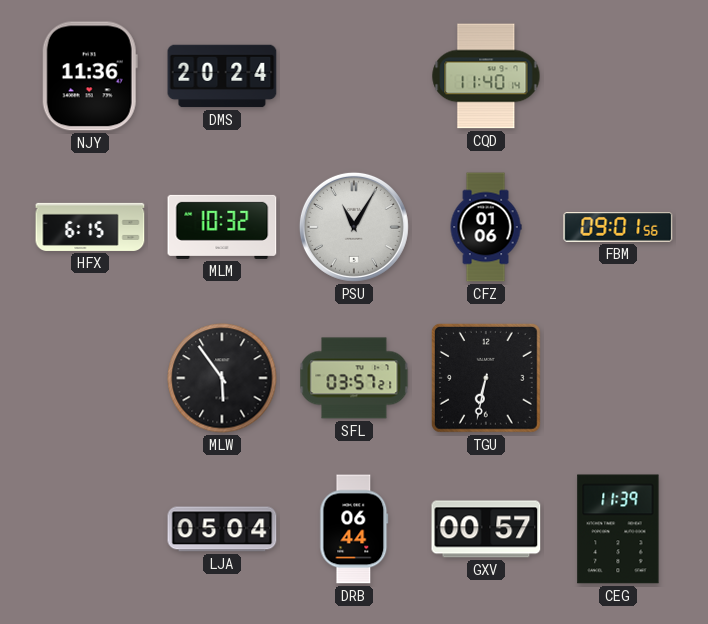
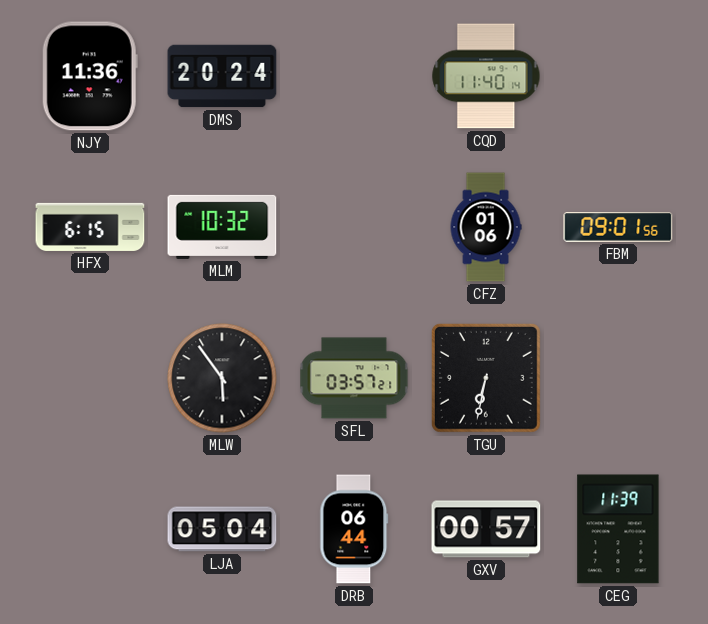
PSU: 11:05 -> none
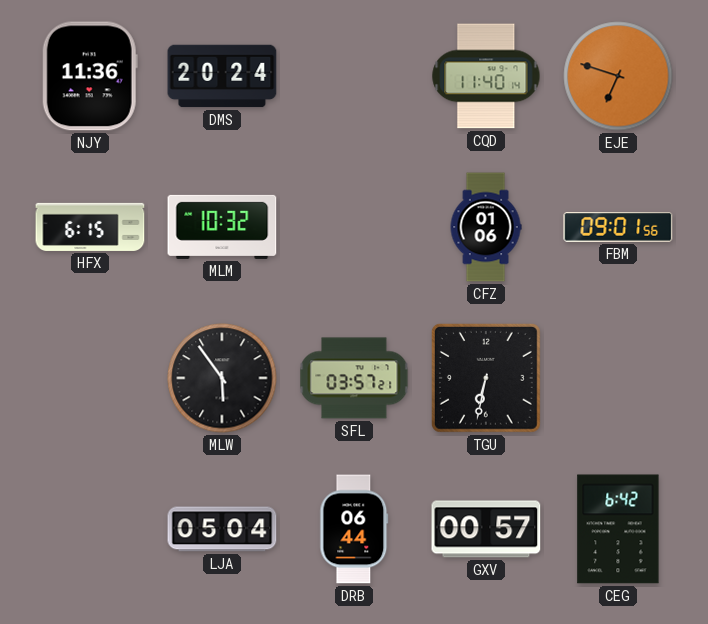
EJE: none -> 6:48
CEG: 11:39 -> 6:42
